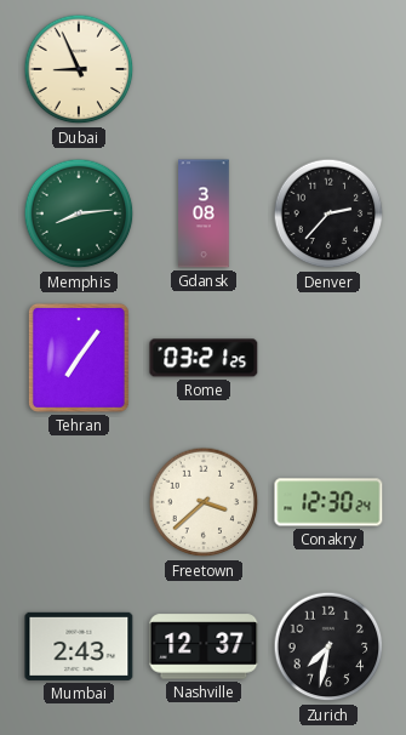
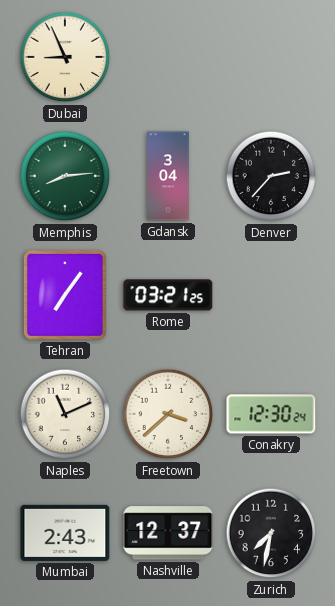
Gdansk: 3:08 -> 3:04
Naples: none -> 11:11
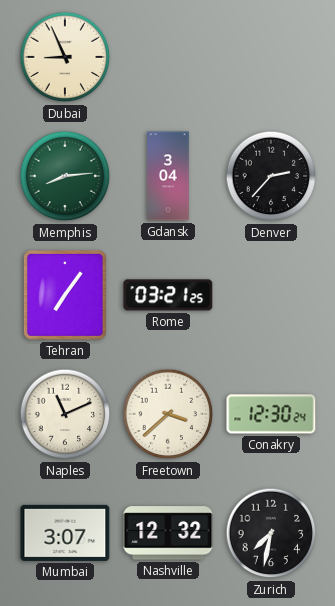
Mumbai: 2:43 -> 3:07
Nashville: 12:37 -> 12:32
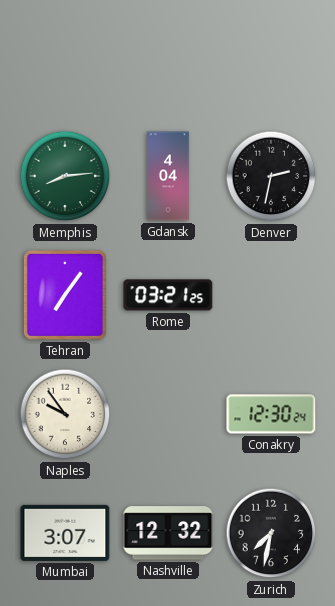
Dubai: 8:56 -> none
Gdansk: 3:04 -> 4:04
Denver: 2:37 -> 2:32
Naples: 11:11 -> 9:54
Freetown: 3:38 -> none
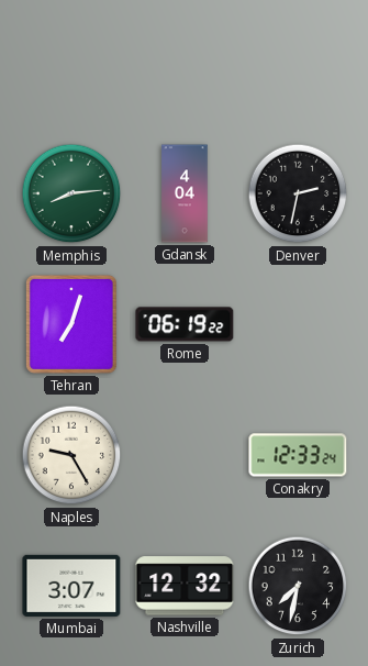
Tehran: 7:06 -> 7:03
Rome: 03:21 -> 06:19
Naples: 9:54 -> 9:25
Conakry: 12:30 -> 12:33
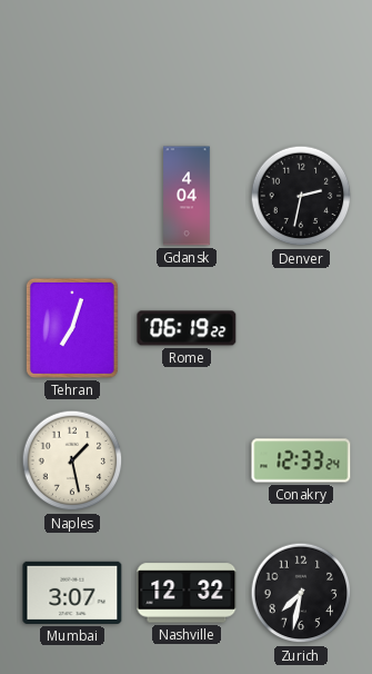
Memphis: 8:14 -> none
Naples: 9:25 -> 1:28
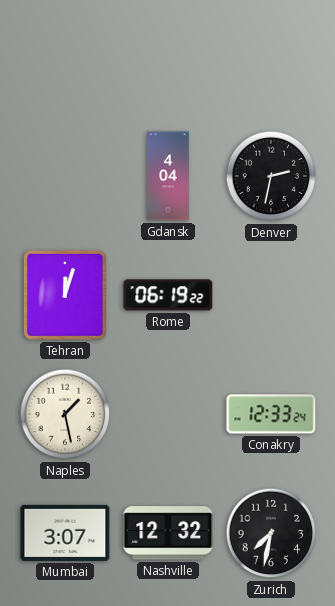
Tehran: 7:03 -> 12:03
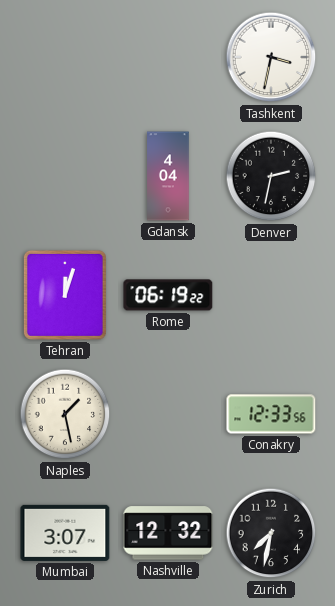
Tashkent: none -> 3:32
Conakry: 12:33:24 -> 12:33:56
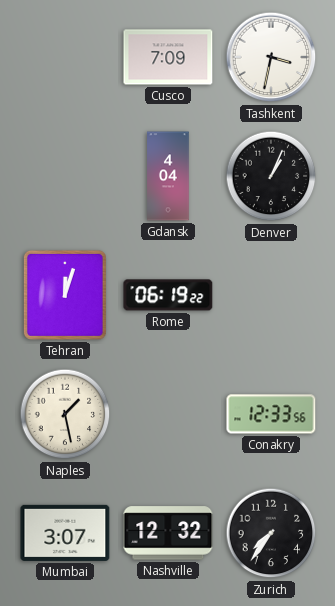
Cusco: none -> 7:09
Denver: 2:32 -> 1:04
Zurich: 7:32 -> 7:36
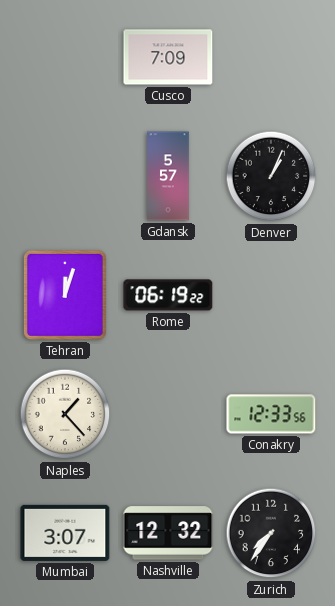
Tashkent: 3:32 -> none
Gdansk: 4:04 -> 5:57
Naples: 1:28 -> 1:23
